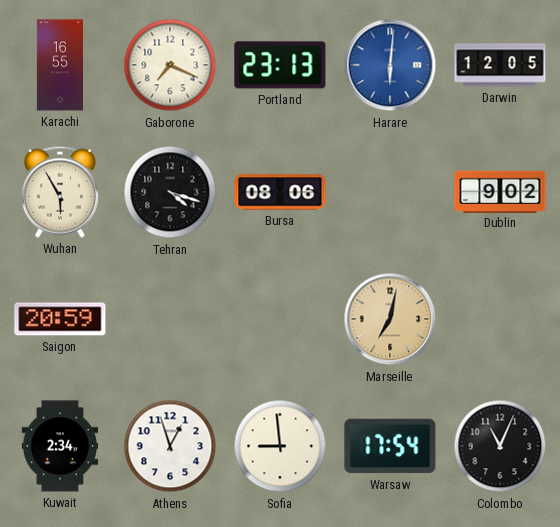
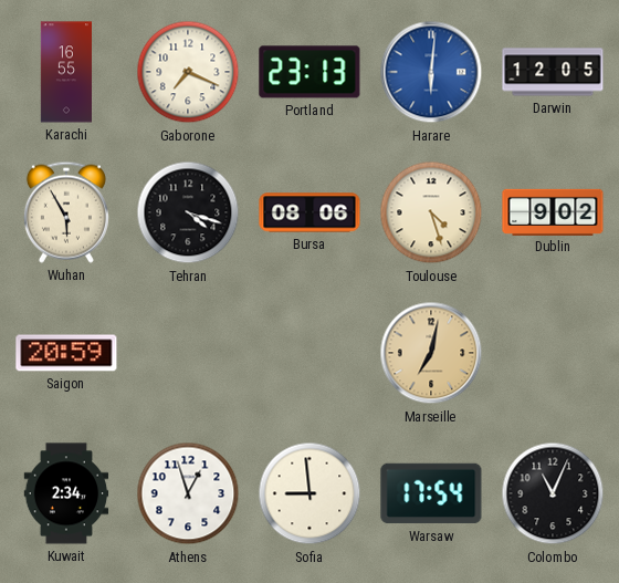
Toulouse: none -> 4:27
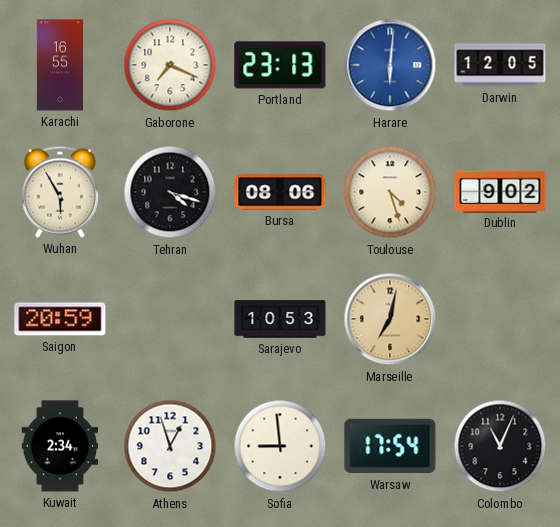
Sarajevo: none -> 10:53
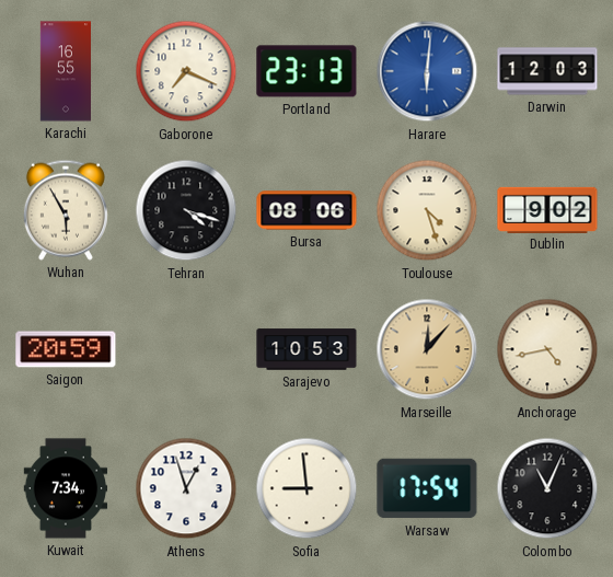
Darwin: 12:05 -> 12:03
Marseille: 7:02 -> 12:07
Anchorage: none -> 4:43
Kuwait: 2:34 -> 7:34
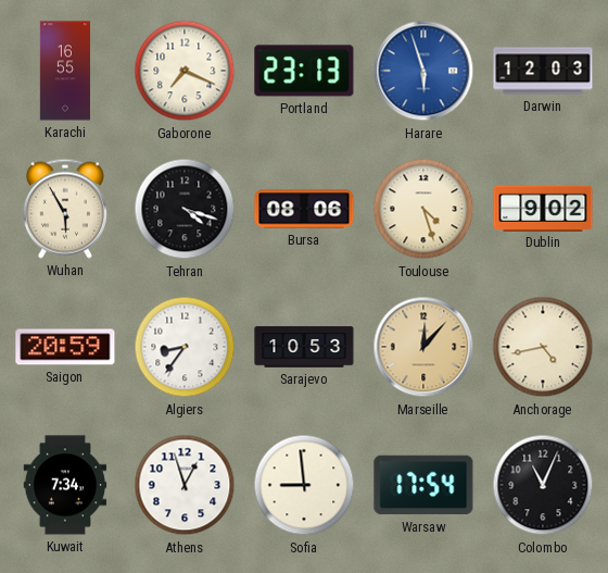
Harare: 6:01 -> 5:57
Algiers: none -> 8:36
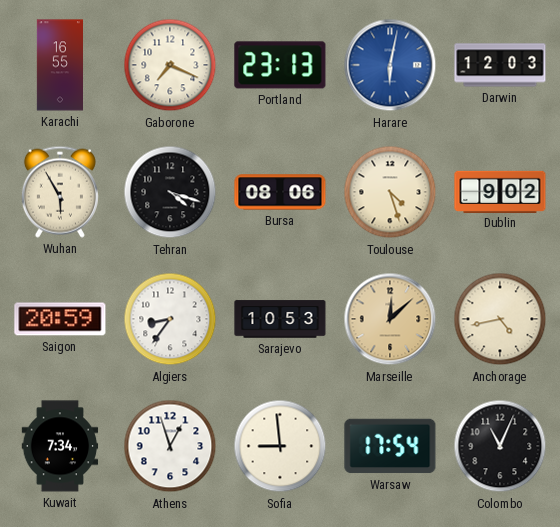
Harare: 5:57 -> 6:02
Marseille: 12:07 -> 12:08
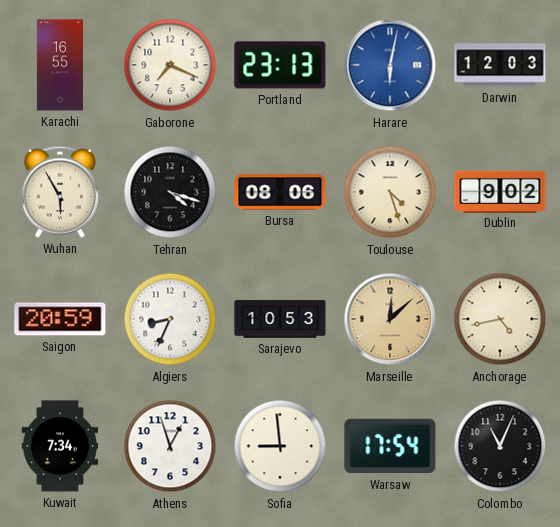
Algiers: 8:36 -> 8:34
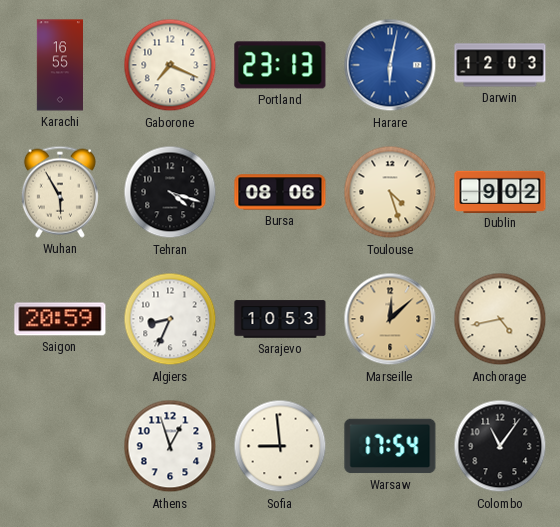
Kuwait: 7:34 -> none
Colombo: 11:04 -> 11:06
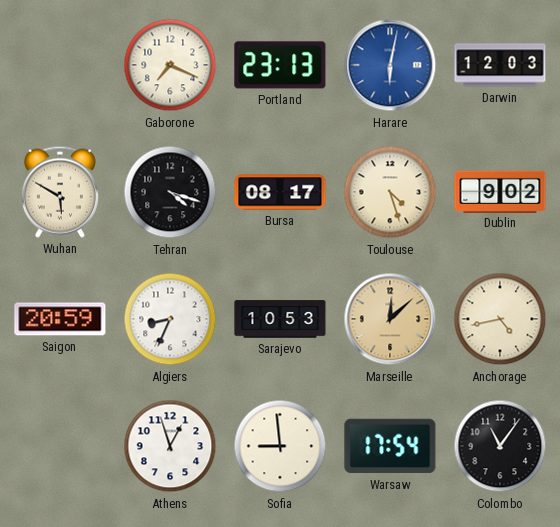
Karachi: 16:55 -> none
Wuhan: 5:55 -> 5:50
Bursa: 08:06 -> 08:17
